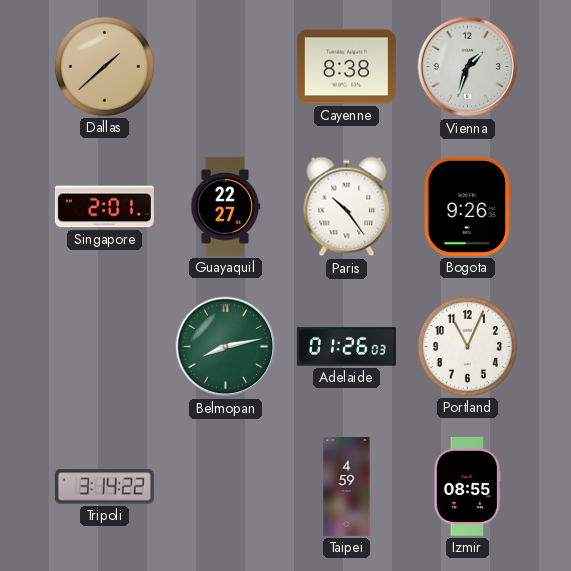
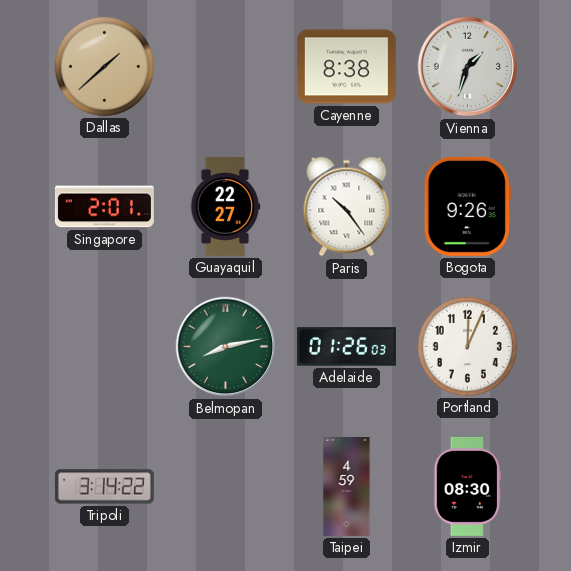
Portland: 11:04 -> 12:04
Izmir: 08:55 -> 08:30
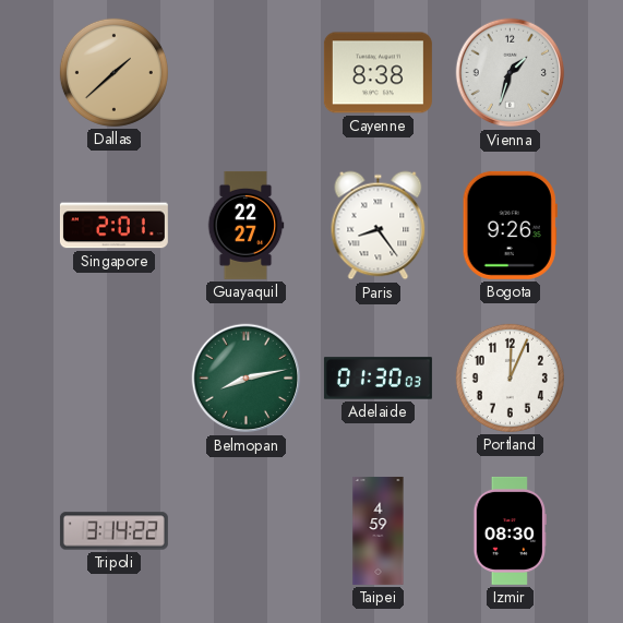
Paris: 10:24 -> 8:24
Adelaide: 01:26 -> 01:30
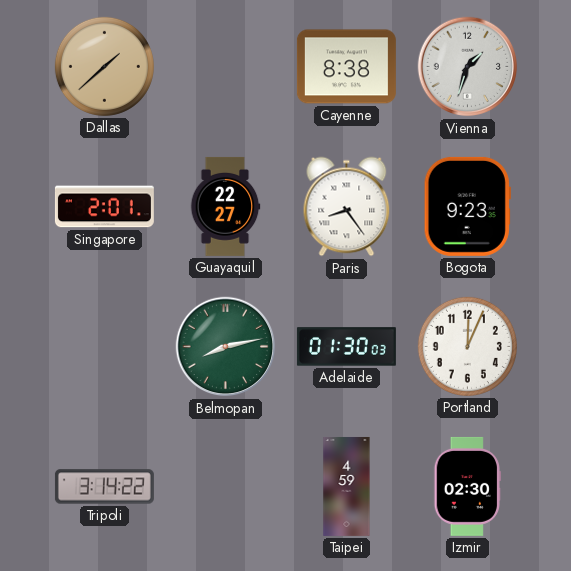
Bogota: 9:26 -> 9:23
Izmir: 08:30 -> 02:30
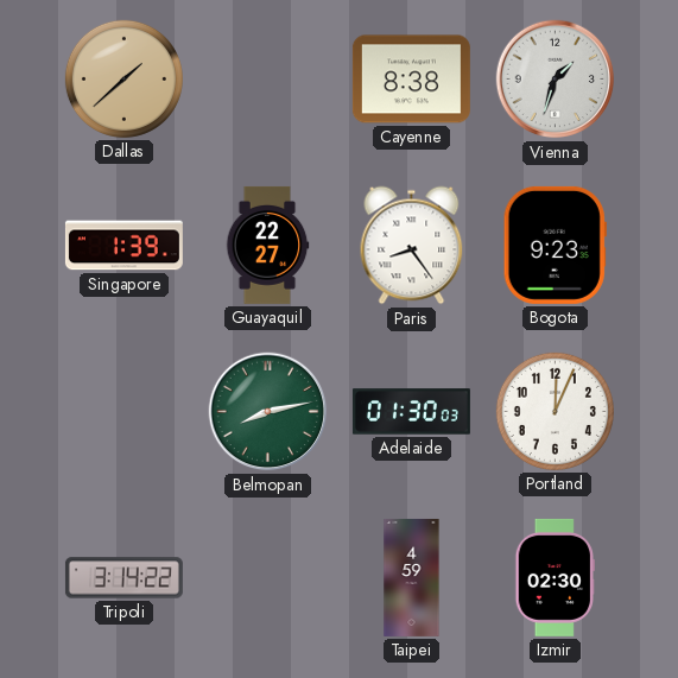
Singapore: 2:01 -> 1:39
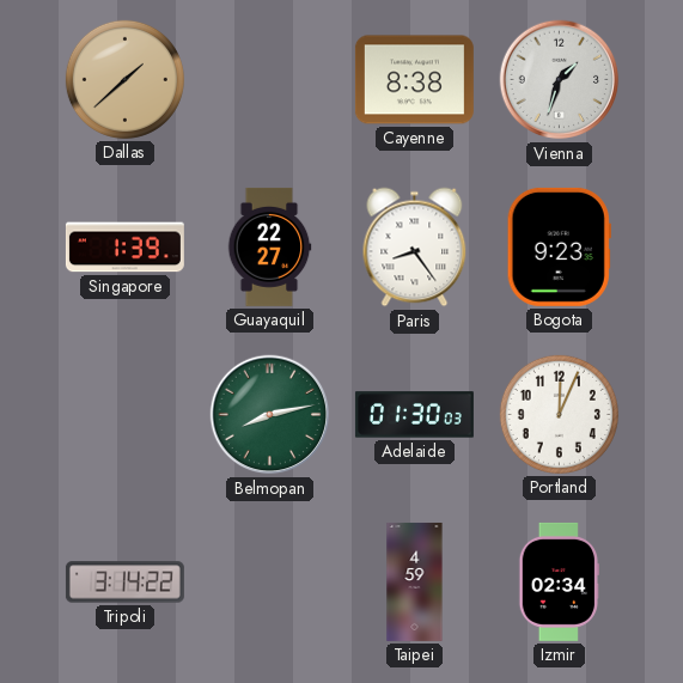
Izmir: 02:30 -> 02:34
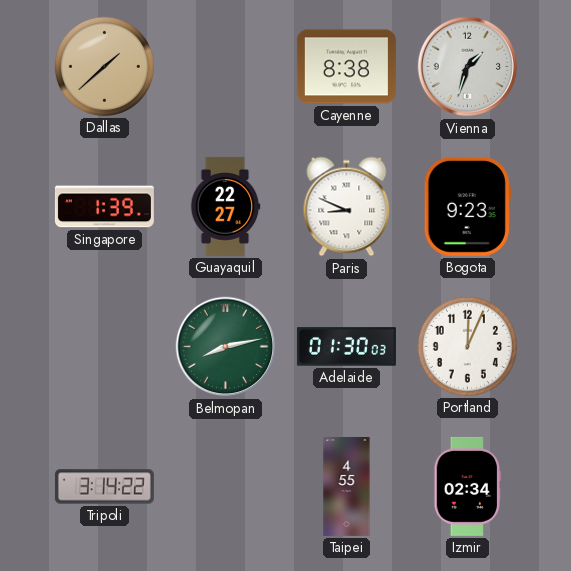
Paris: 8:24 -> 8:49
Taipei: 4:59 -> 4:55
